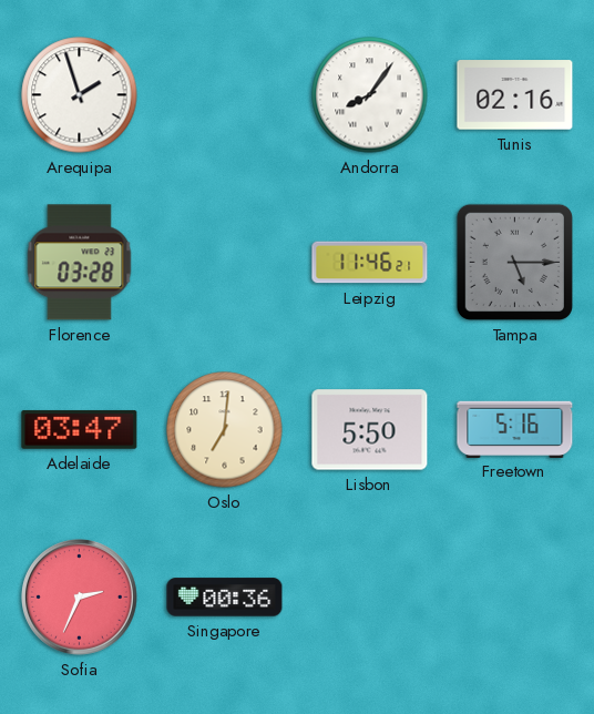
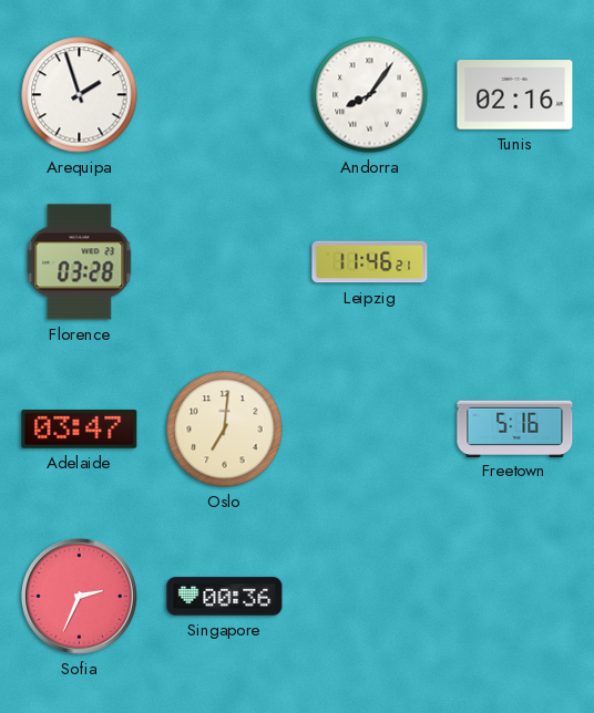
Tampa: 5:15 -> none
Lisbon: 5:50 -> none
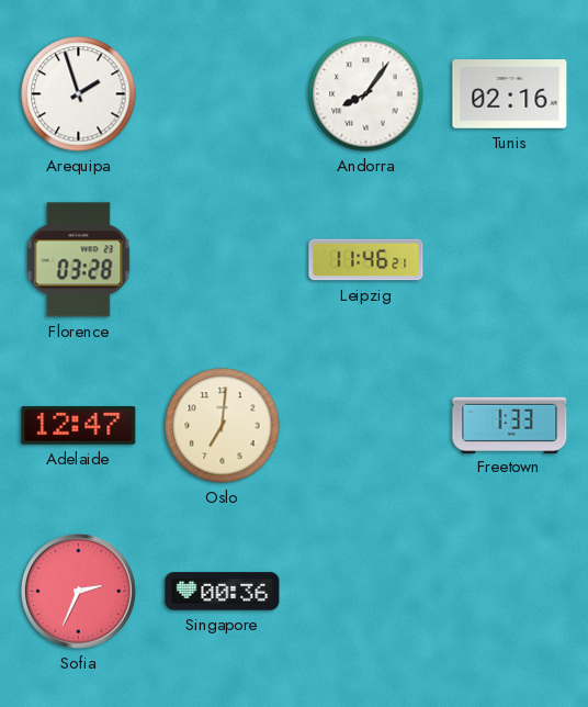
Adelaide: 03:47 -> 12:47
Freetown: 5:16 -> 1:33
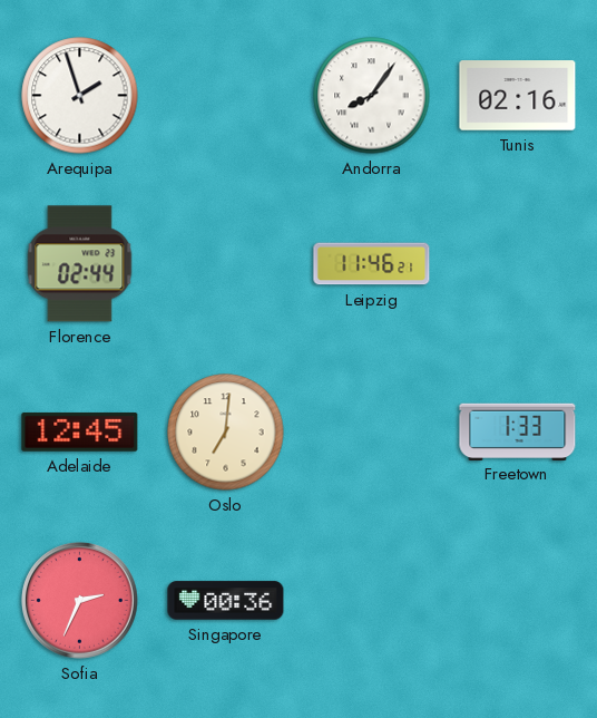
Florence: 03:28 -> 02:44
Adelaide: 12:47 -> 12:45
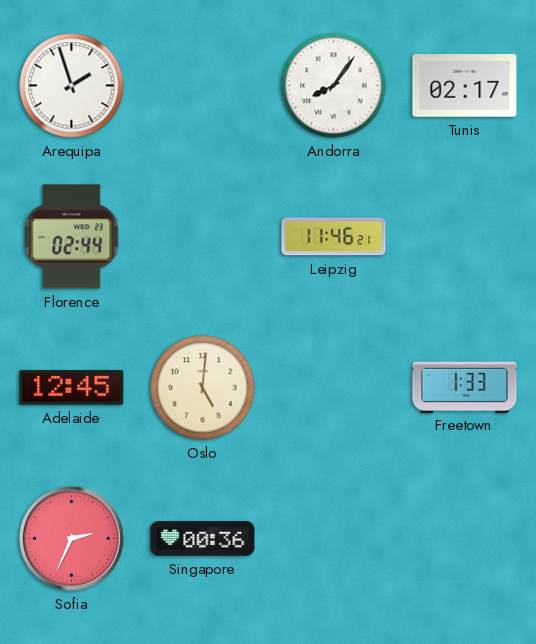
Tunis: 02:16 -> 02:17
Oslo: 7:01 -> 5:01
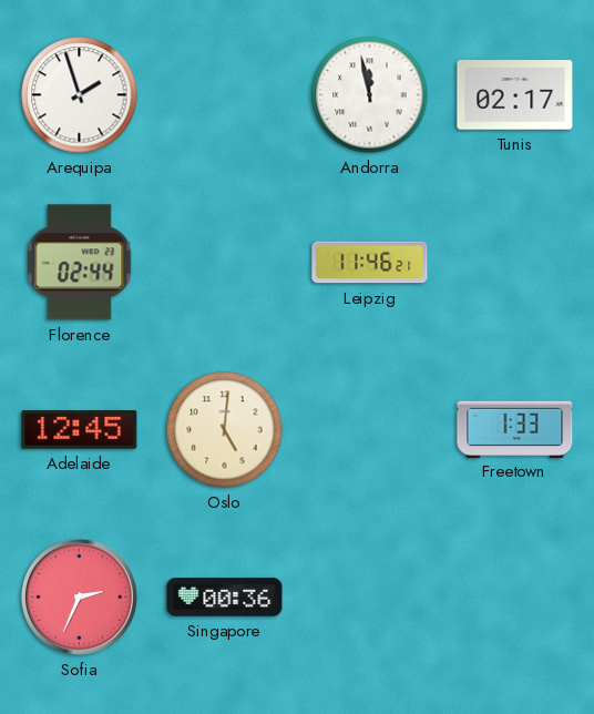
Andorra: 8:06 -> 11:58
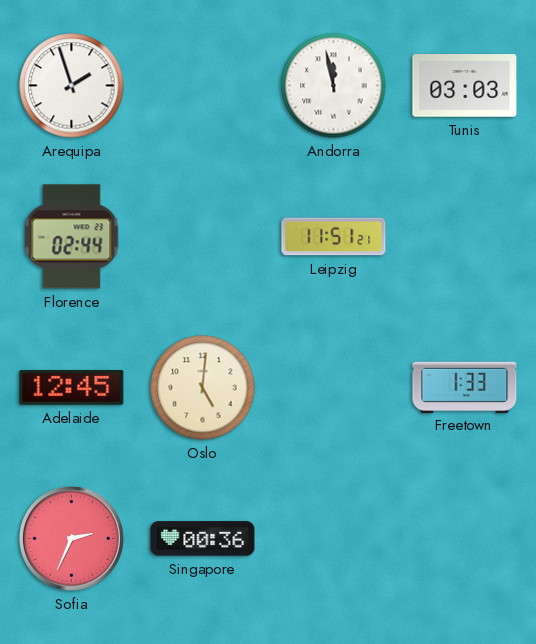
Tunis: 02:17 -> 03:03
Leipzig: 11:46 -> 11:51
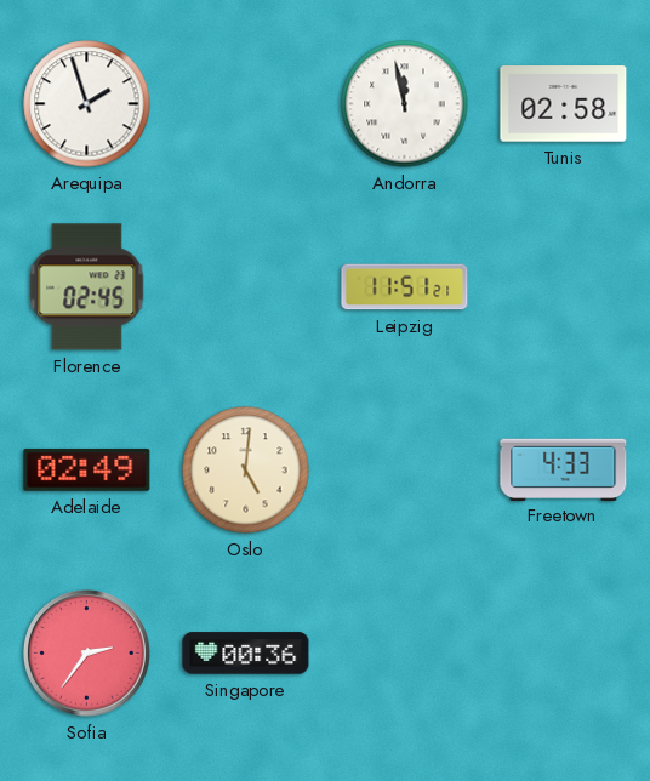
Tunis: 03:03 -> 02:58
Florence: 02:44 -> 02:45
Adelaide: 12:45 -> 02:49
Freetown: 1:33 -> 4:33
Sofia: 2:34 -> 2:36
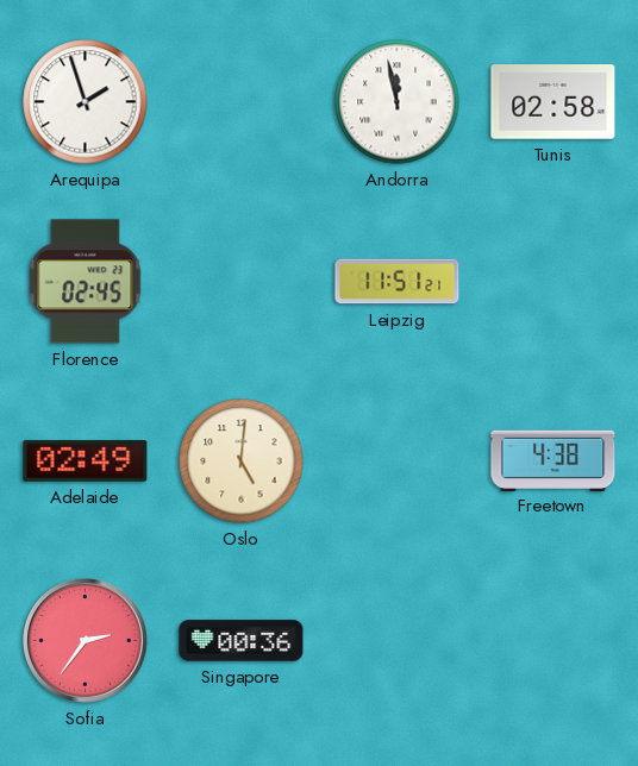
Freetown: 4:33 -> 4:38
